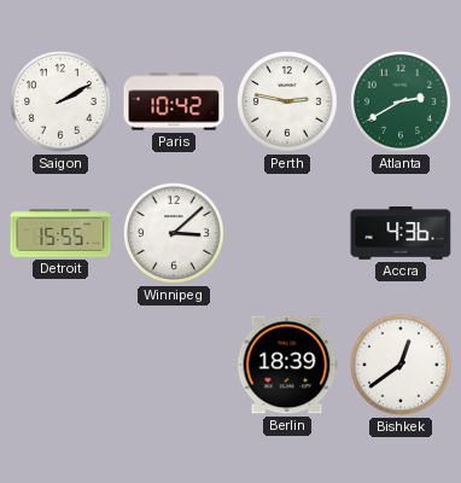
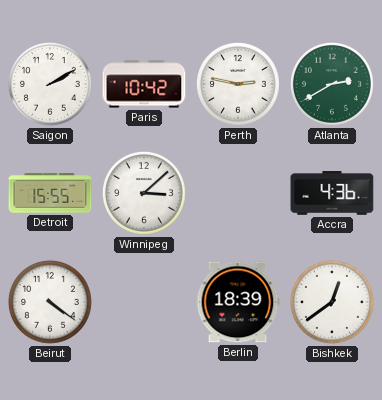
Beirut: none -> 4:21
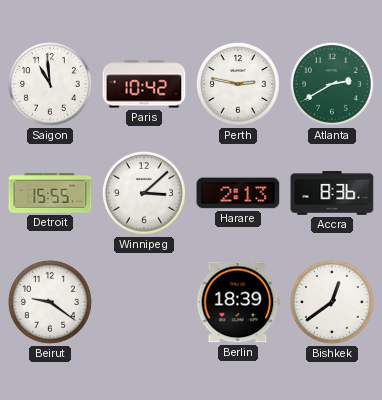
Saigon: 2:10 -> 10:59
Harare: none -> 2:13
Accra: 4:36 -> 8:36
Beirut: 4:21 -> 9:21
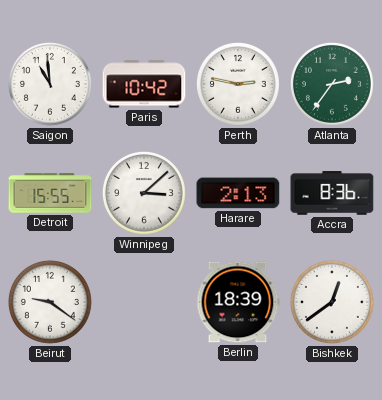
Atlanta: 2:40 -> 2:36
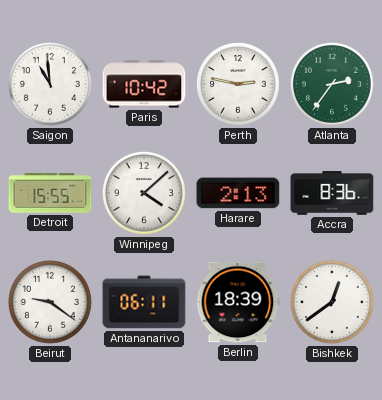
Winnipeg: 3:08 -> 4:08
Antananarivo: none -> 06:11
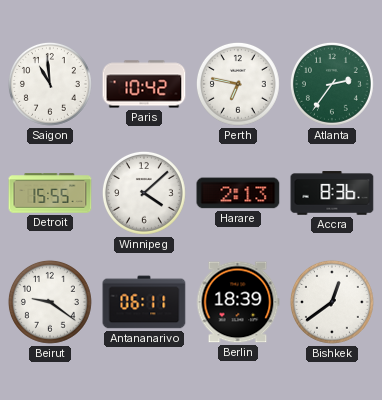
Perth: 2:47 -> 6:47
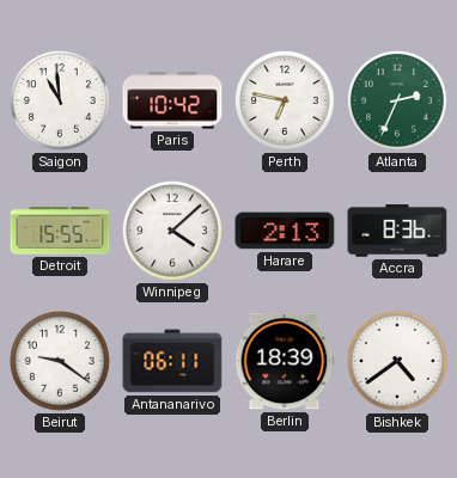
Atlanta: 2:36 -> 2:34
Bishkek: 12:39 -> 4:39
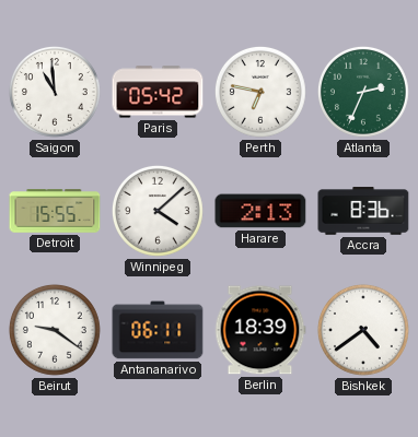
Paris: 10:42 -> 05:42
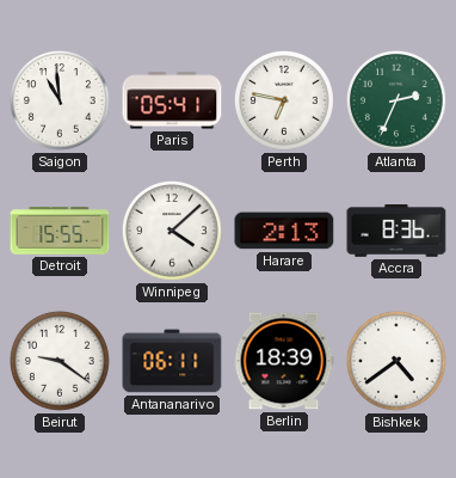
Paris: 05:42 -> 05:41
